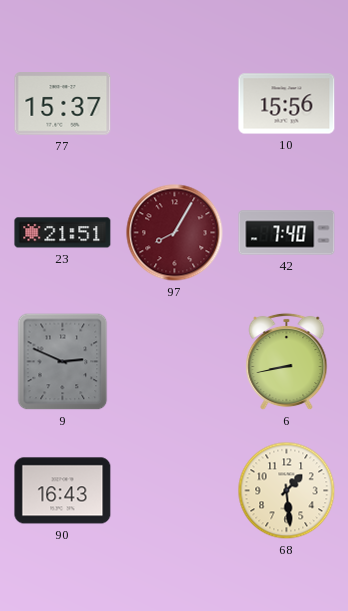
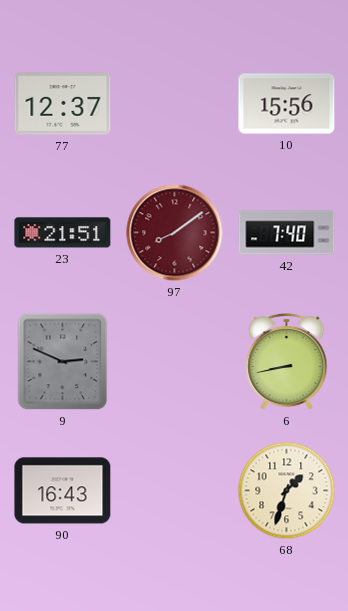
77: 15:37 -> 12:37
97: 8:05 -> 8:09
68: 1:29 -> 1:33
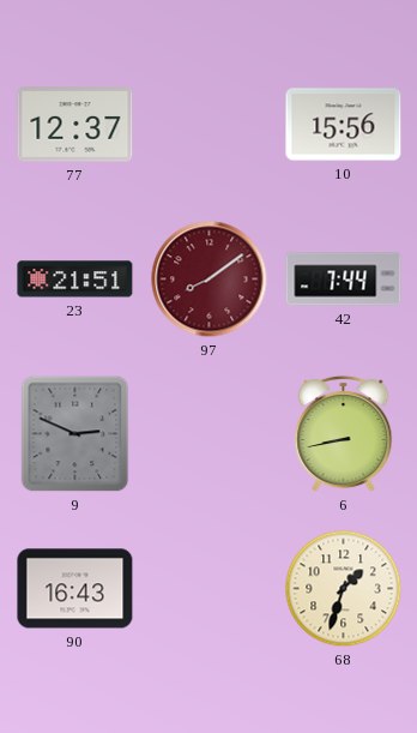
42: 7:40 -> 7:44
